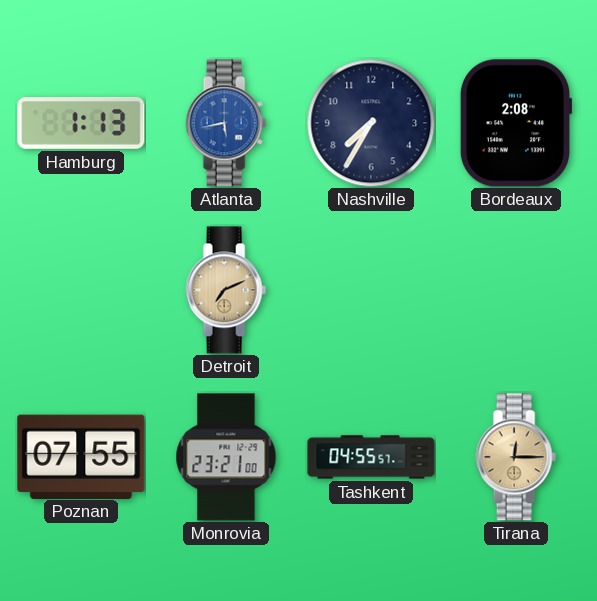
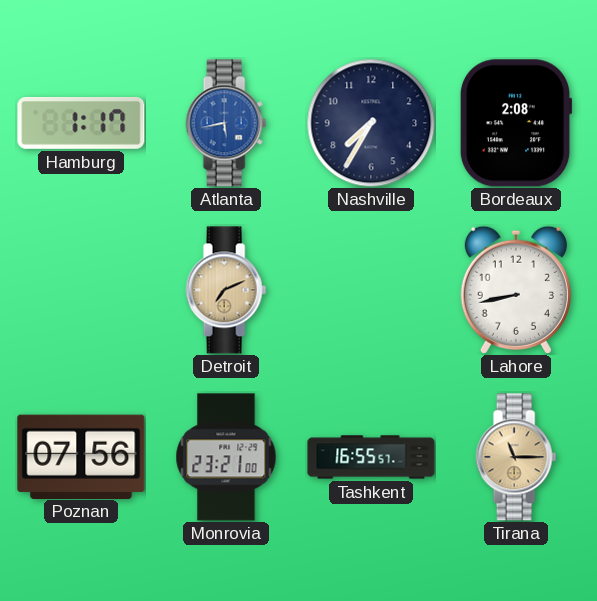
Hamburg: 1:13 -> 1:17
Lahore: none -> 8:43
Poznan: 07:55 -> 07:56
Tashkent: 04:55 -> 16:55
Tirana: 12:15 -> 11:15
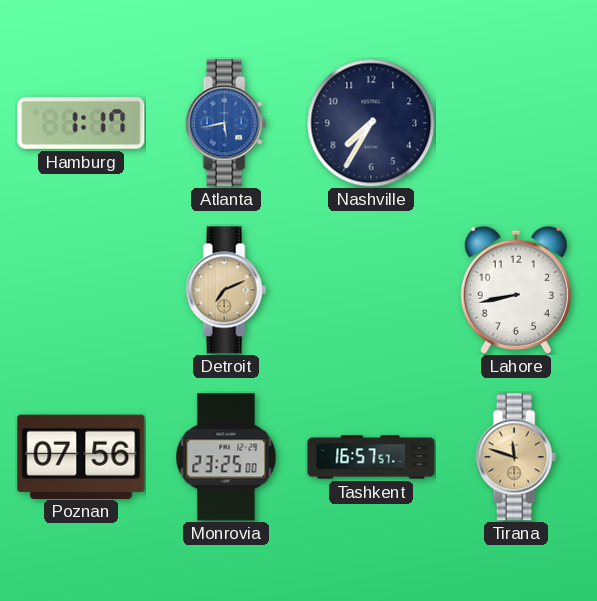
Bordeaux: 2:08 -> none
Monrovia: 23:21 -> 23:25
Tashkent: 16:55 -> 16:57
Tirana: 11:15 -> 11:48
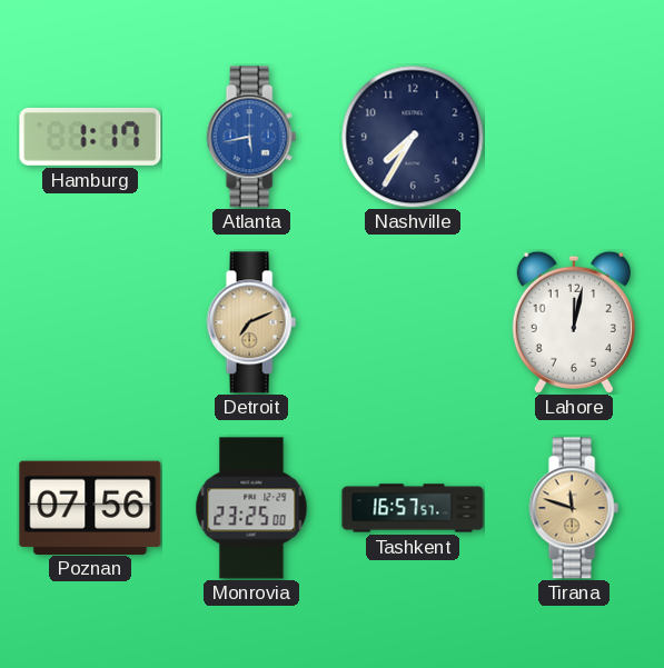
Lahore: 8:43 -> 12:02
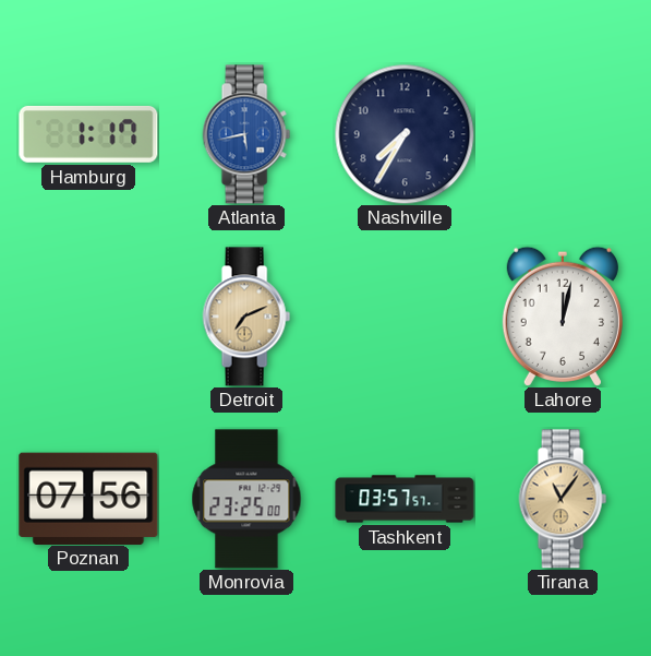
Tashkent: 16:57 -> 03:57
Tirana: 11:48 -> 11:06
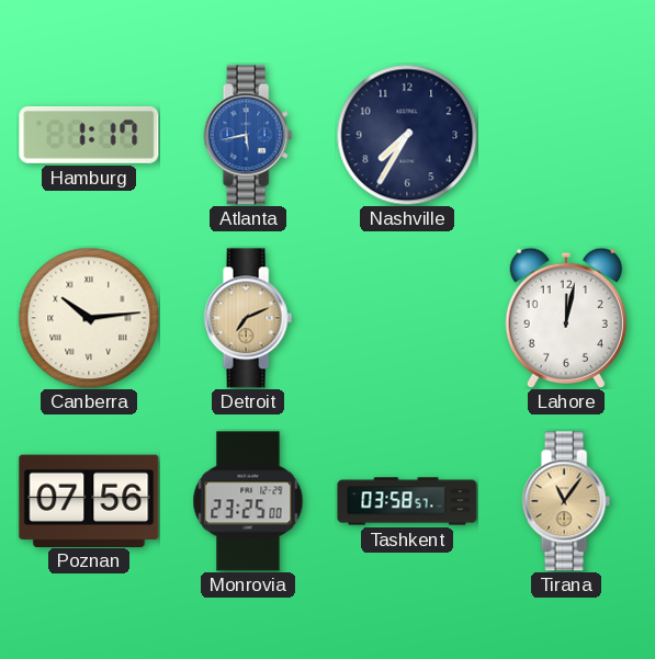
Canberra: none -> 10:14
Tashkent: 03:57 -> 03:58
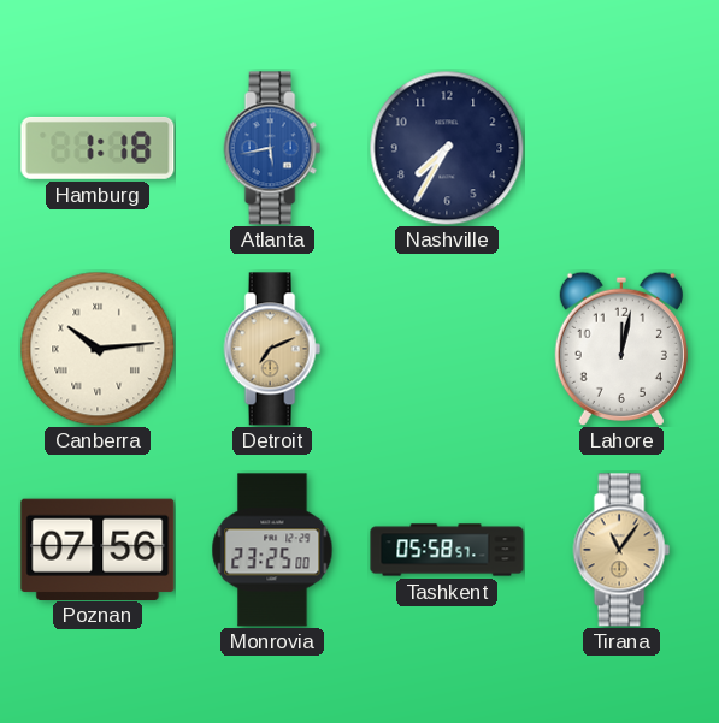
Hamburg: 1:17 -> 1:18
Tashkent: 03:58 -> 05:58
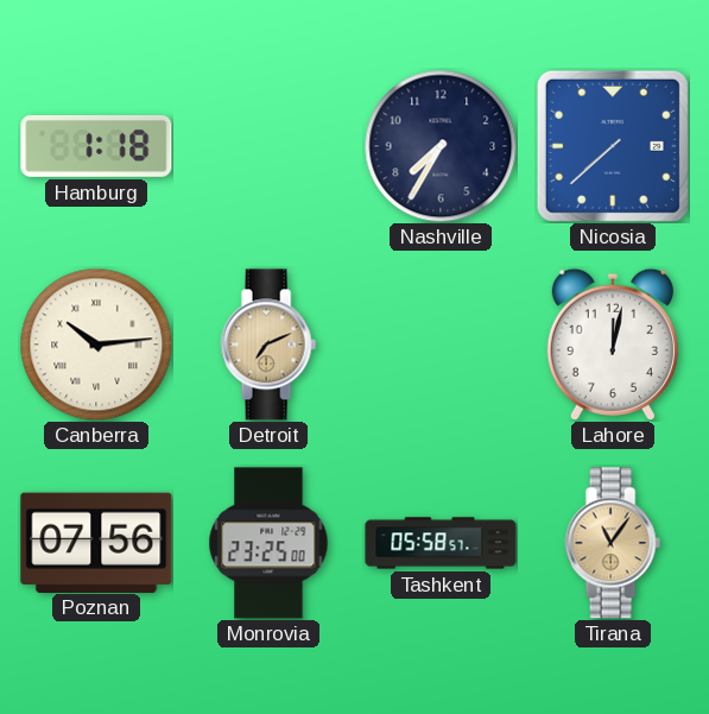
Atlanta: 5:43 -> none
Nicosia: none -> 7:38
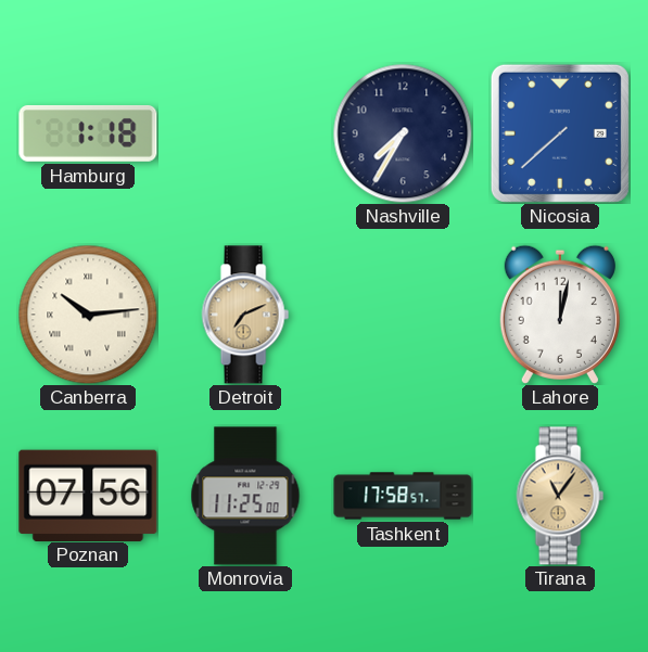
Monrovia: 23:25 -> 11:25
Tashkent: 05:58 -> 17:58
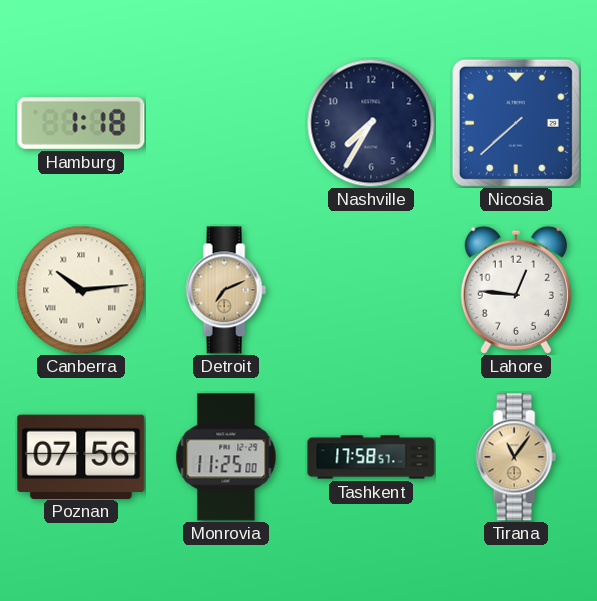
Lahore: 12:02 -> 12:46
